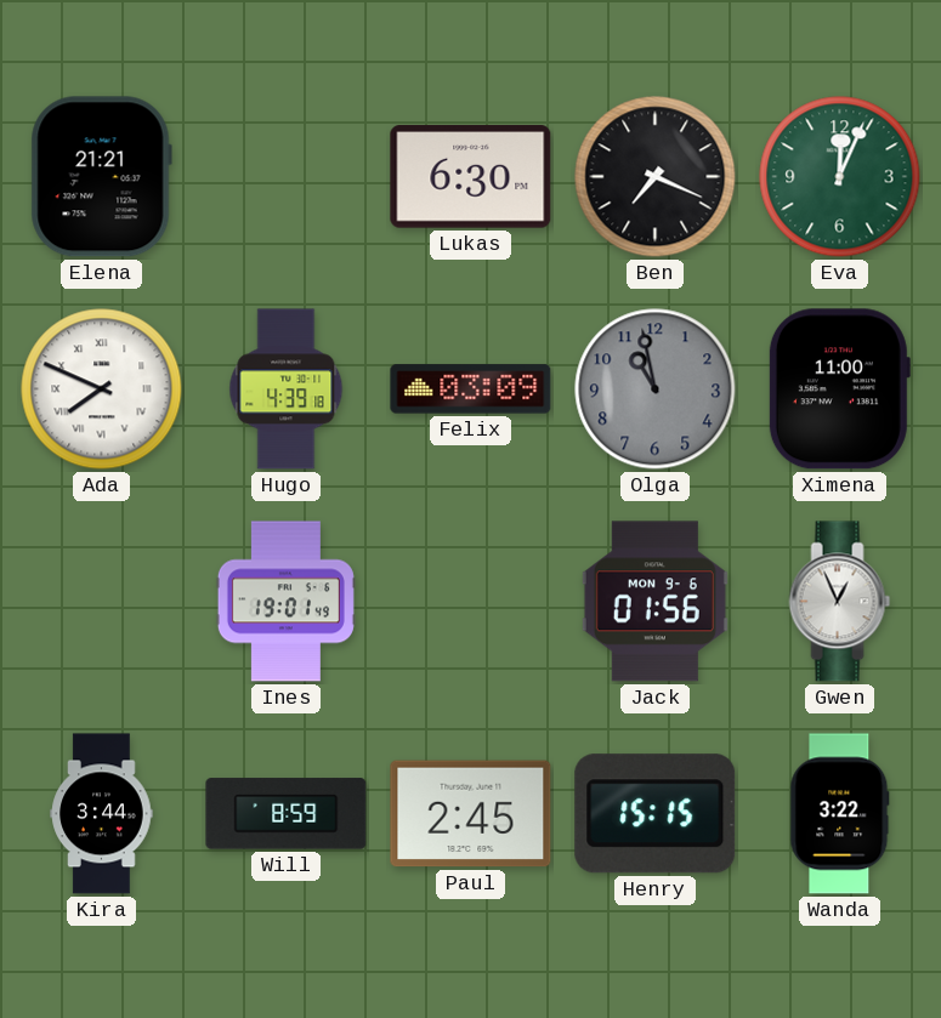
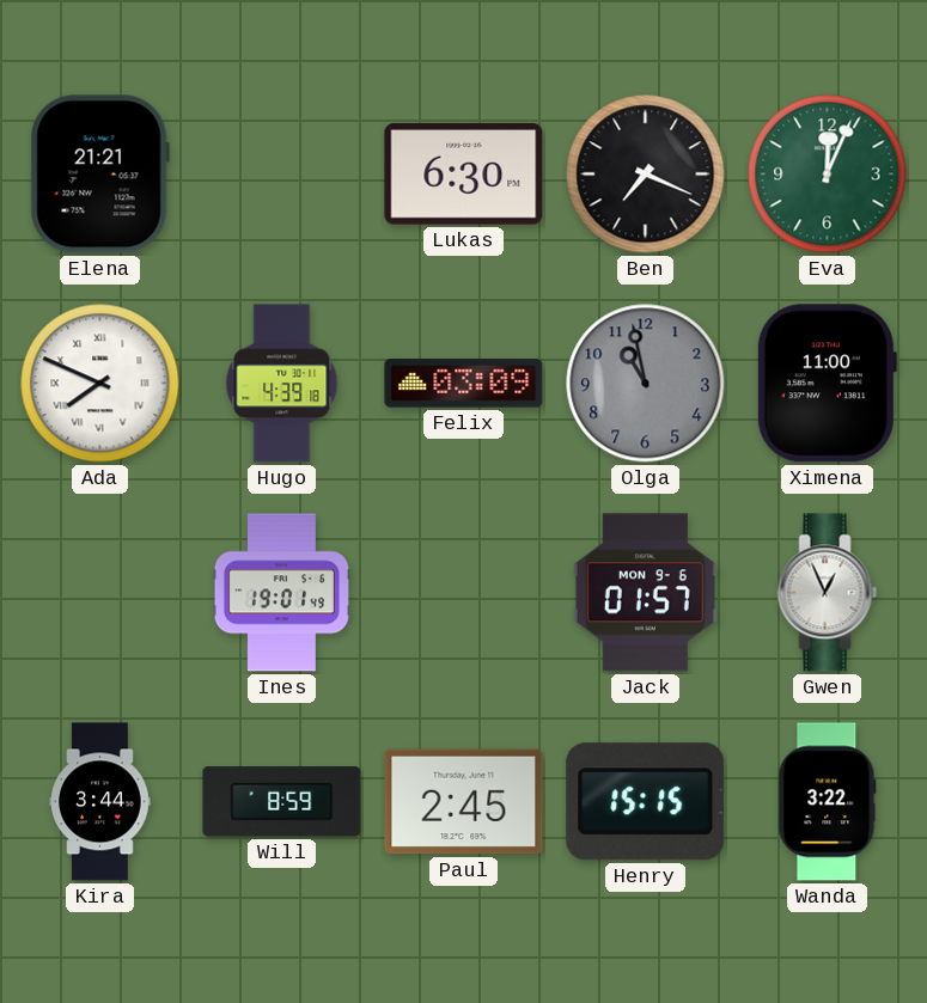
Jack: 01:56 -> 01:57
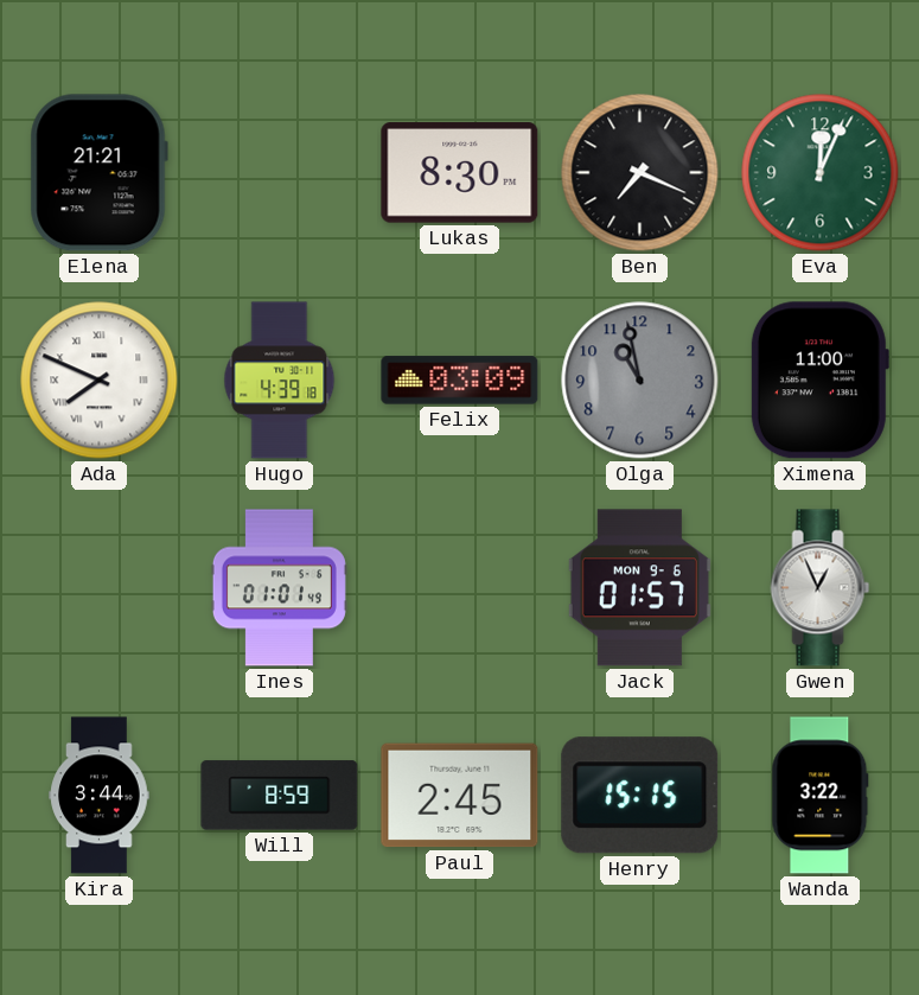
Lukas: 6:30 -> 8:30
Ines: 19:01 -> 01:01
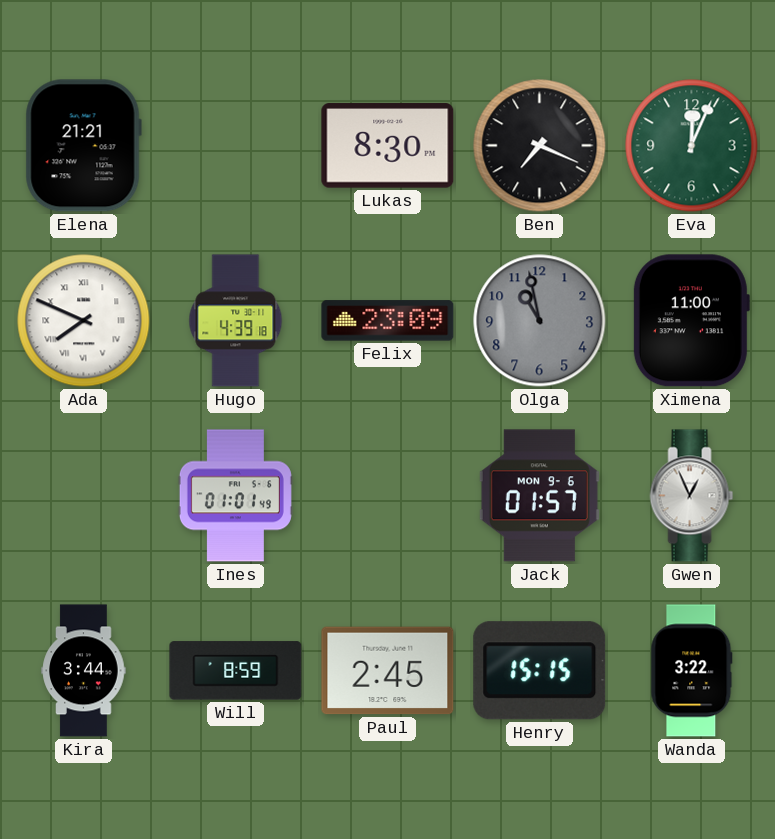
Felix: 03:09 -> 23:09
